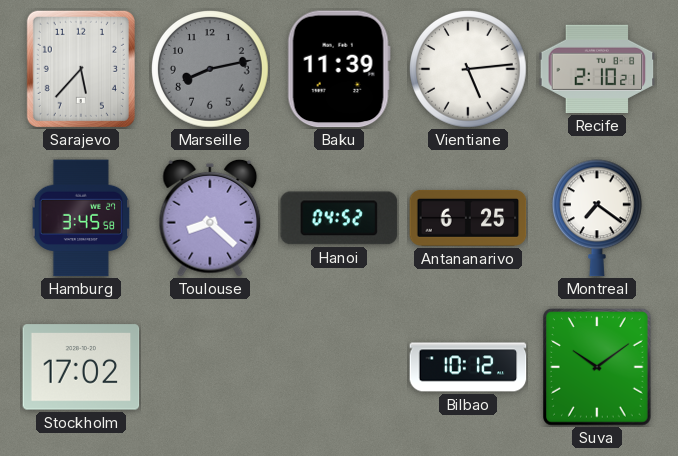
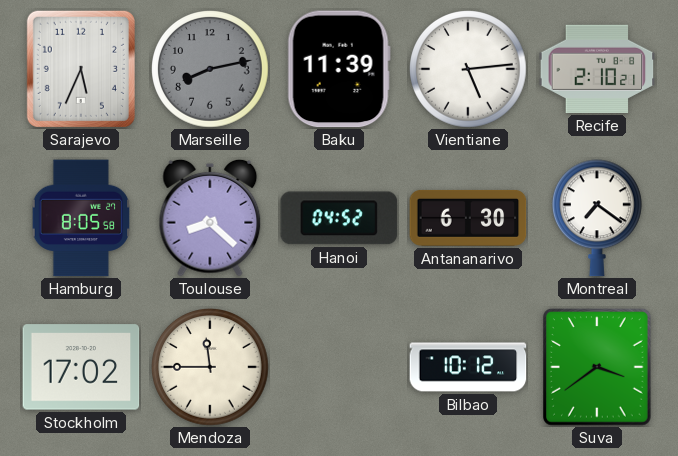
Sarajevo: 5:37 -> 5:34
Hamburg: 3:45 -> 8:05
Antananarivo: 6:25 -> 6:30
Mendoza: none -> 11:45
Suva: 10:09 -> 3:39
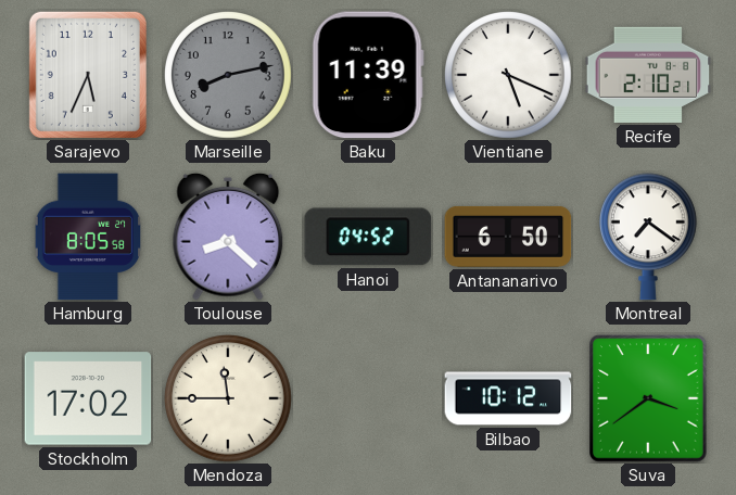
Vientiane: 5:14 -> 5:19
Antananarivo: 6:30 -> 6:50
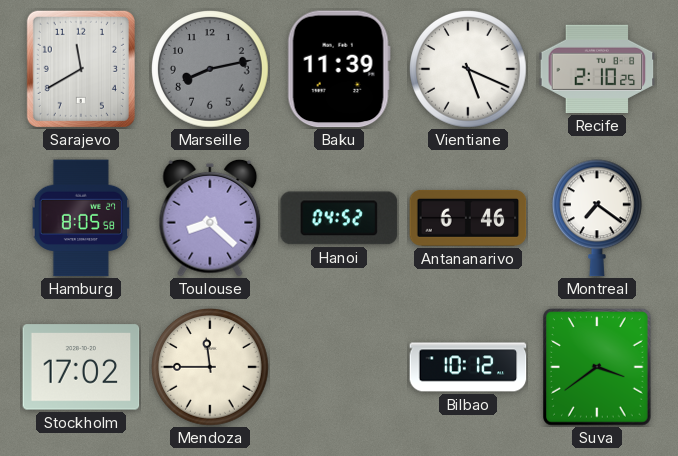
Sarajevo: 5:34 -> 11:40
Recife: 2:10:21 -> 2:10:25
Antananarivo: 6:50 -> 6:46
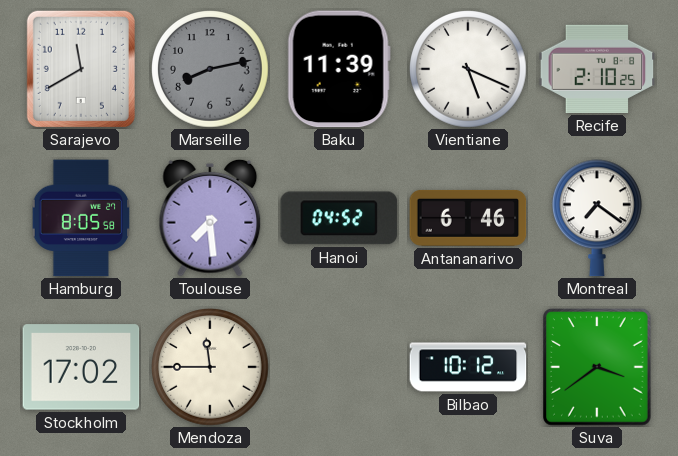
Toulouse: 8:22 -> 7:29
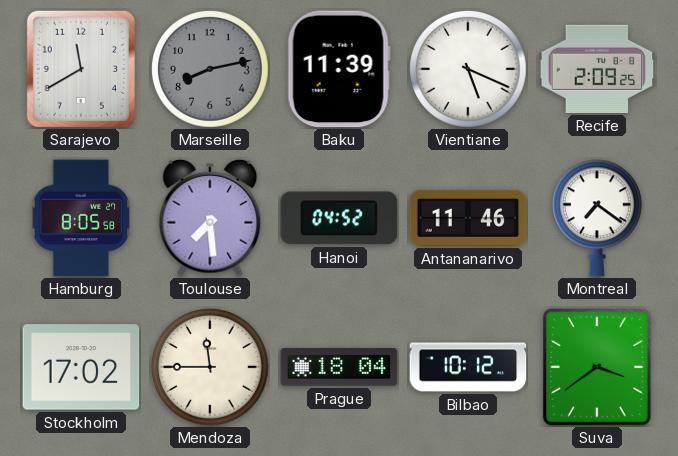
Recife: 2:10 -> 2:09
Antananarivo: 6:46 -> 11:46
Prague: none -> 18:04
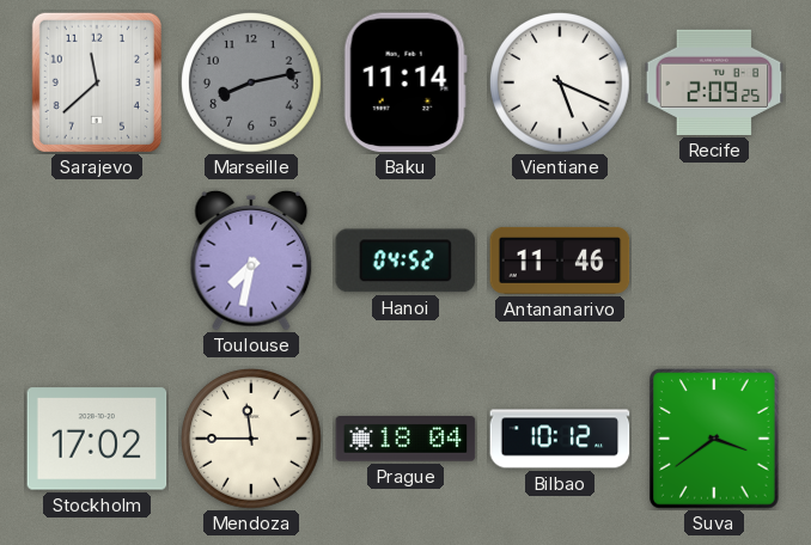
Sarajevo: 11:40 -> 11:38
Baku: 11:39 -> 11:14
Hamburg: 8:05 -> none
Toulouse: 7:29 -> 7:32
Montreal: 7:21 -> none
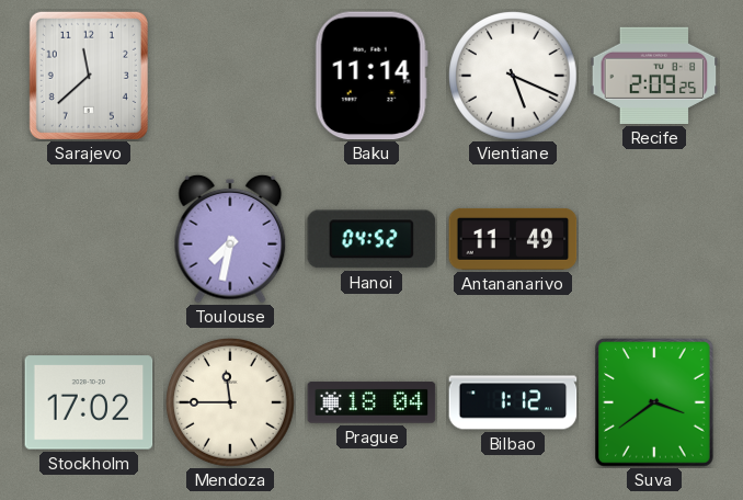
Marseille: 8:13 -> none
Antananarivo: 11:46 -> 11:49
Bilbao: 10:12 -> 1:12
